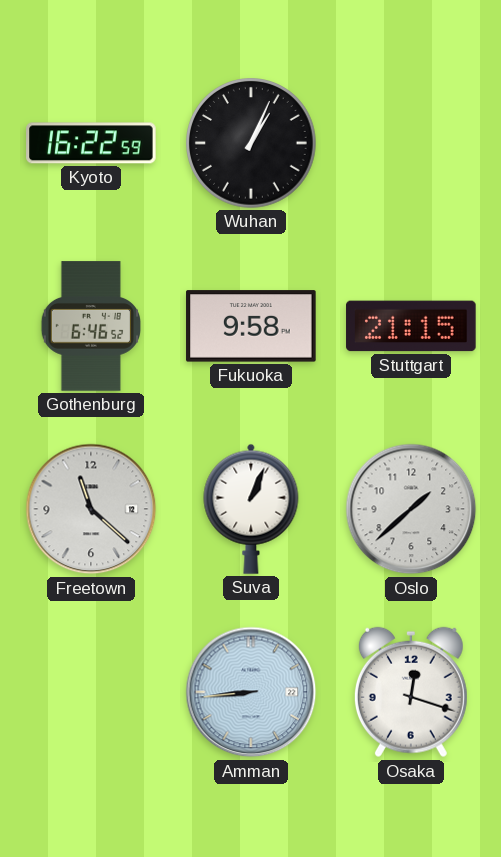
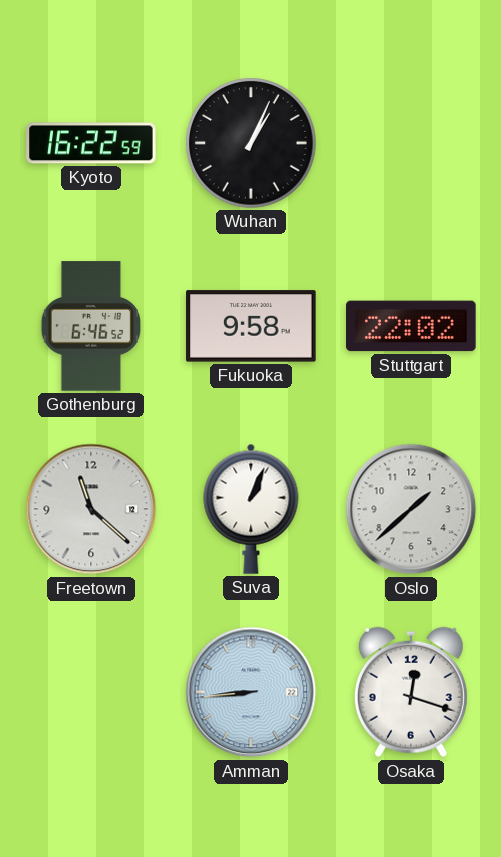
Stuttgart: 21:15 -> 22:02
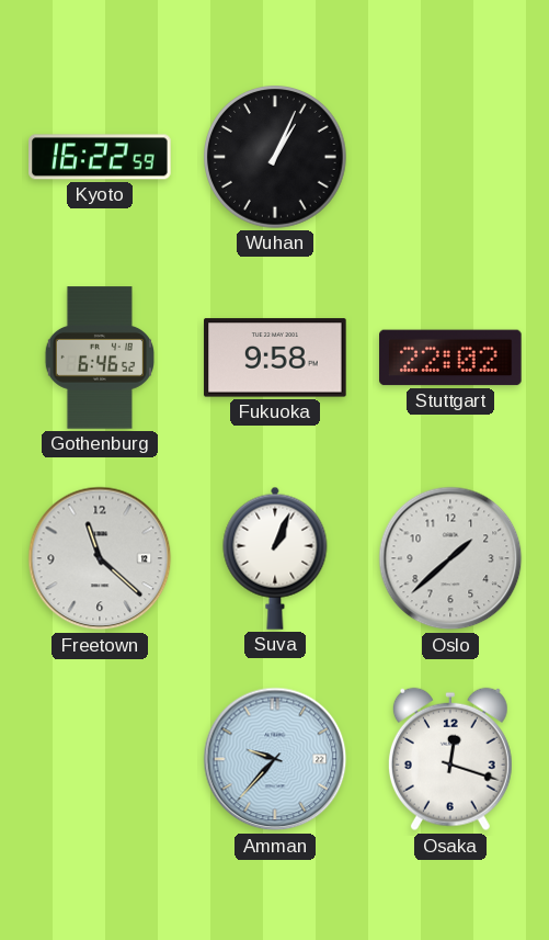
Amman: 8:44 -> 9:37
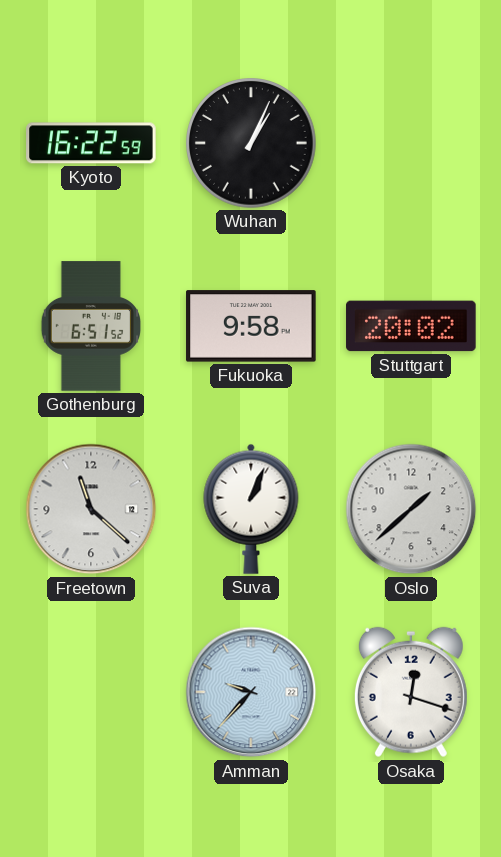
Gothenburg: 6:46 -> 6:51
Stuttgart: 22:02 -> 20:02
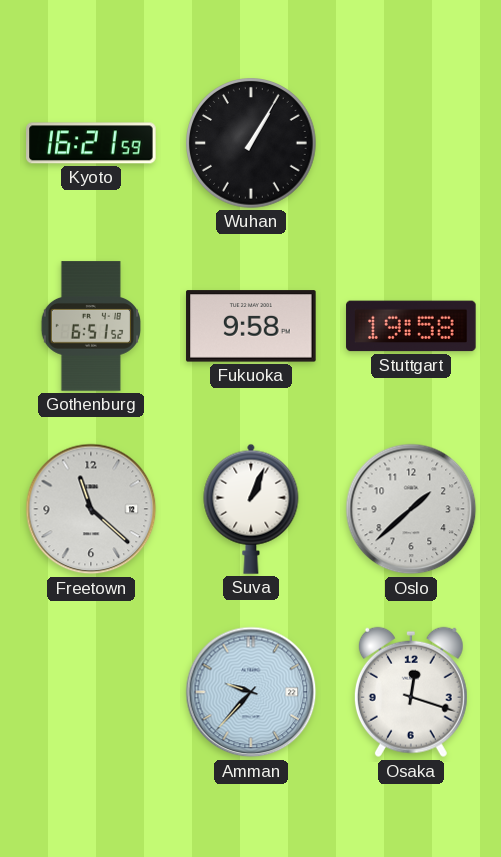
Kyoto: 16:22 -> 16:21
Wuhan: 1:04 -> 1:05
Stuttgart: 20:02 -> 19:58
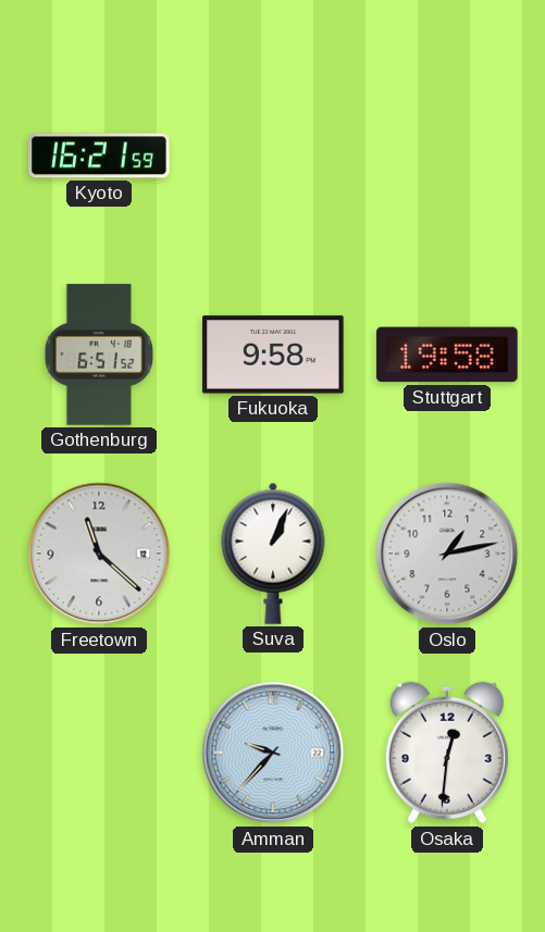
Wuhan: 1:05 -> none
Oslo: 1:38 -> 1:13
Osaka: 12:18 -> 12:31
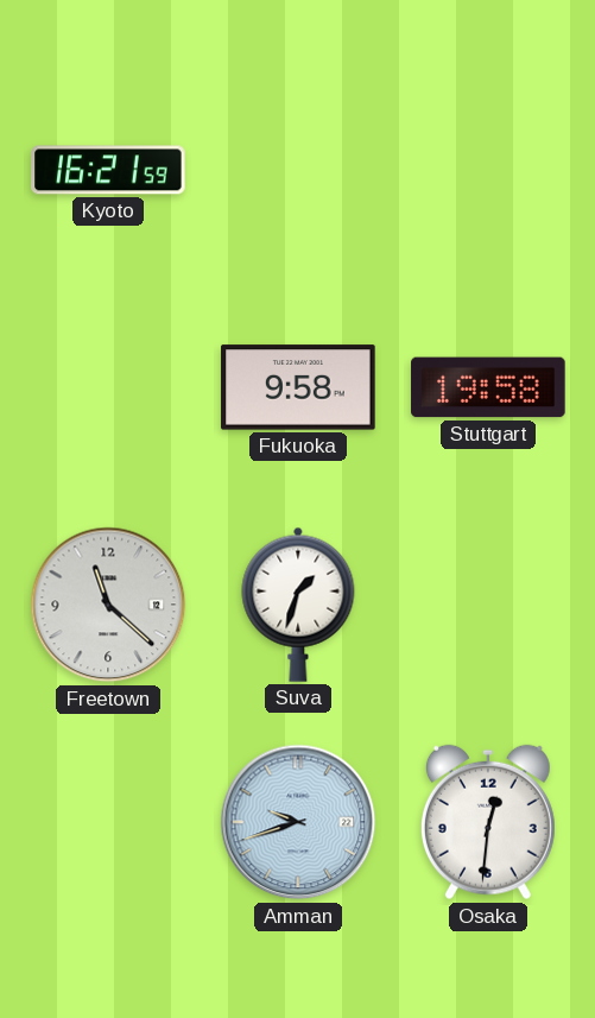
Gothenburg: 6:51 -> none
Suva: 1:04 -> 1:33
Oslo: 1:13 -> none
Amman: 9:37 -> 9:42
